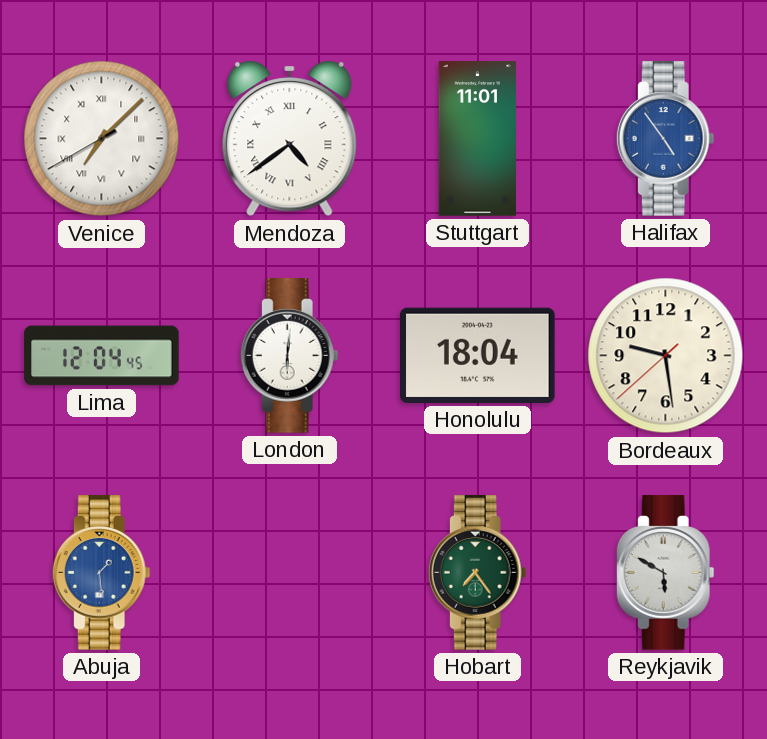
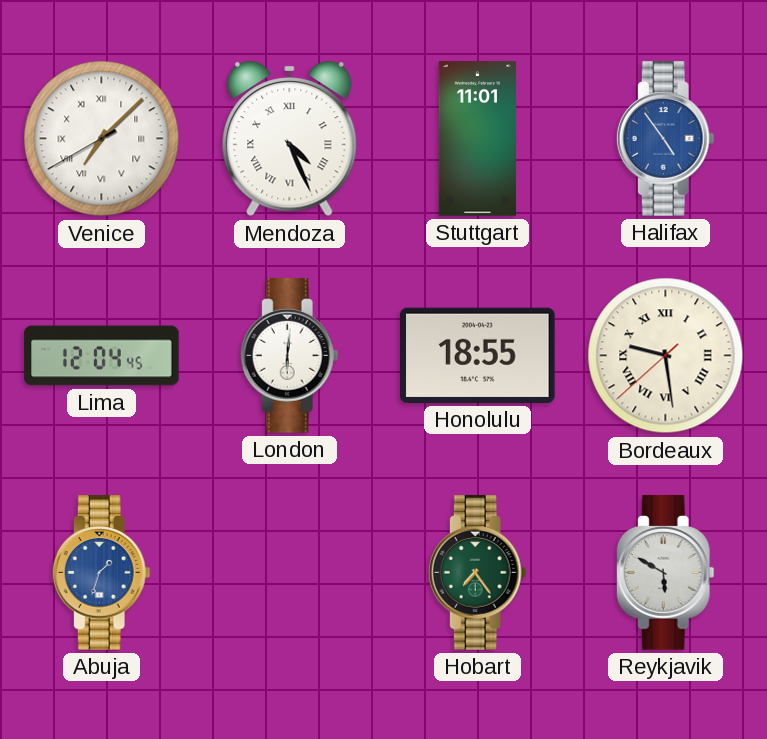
Mendoza: 4:39 -> 4:26
Honolulu: 18:04 -> 18:55
Bordeaux numerals: Arabic -> Roman
Abuja: 1:29 -> 1:33
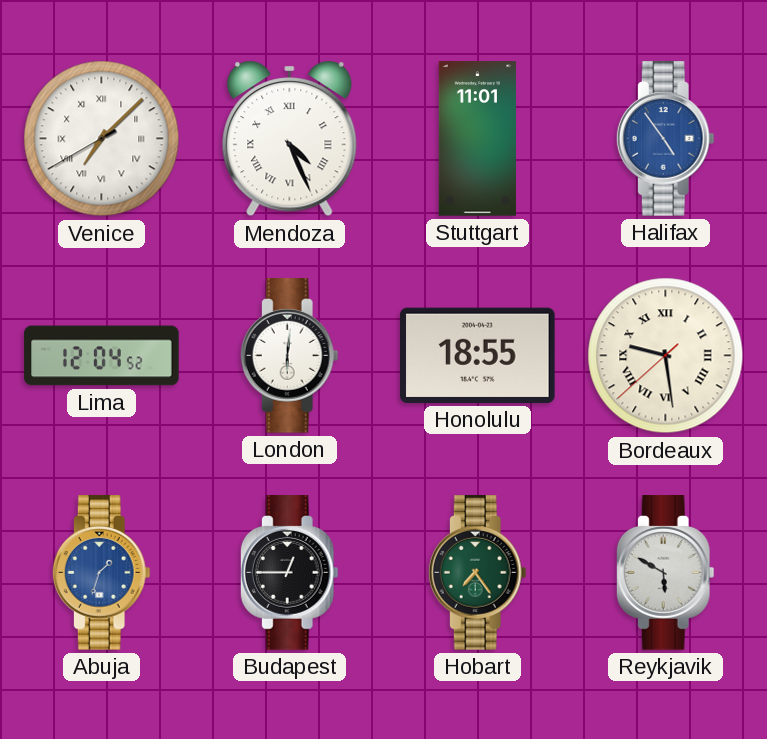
Lima: 12:04:45 -> 12:04:52
Budapest: none -> 12:45
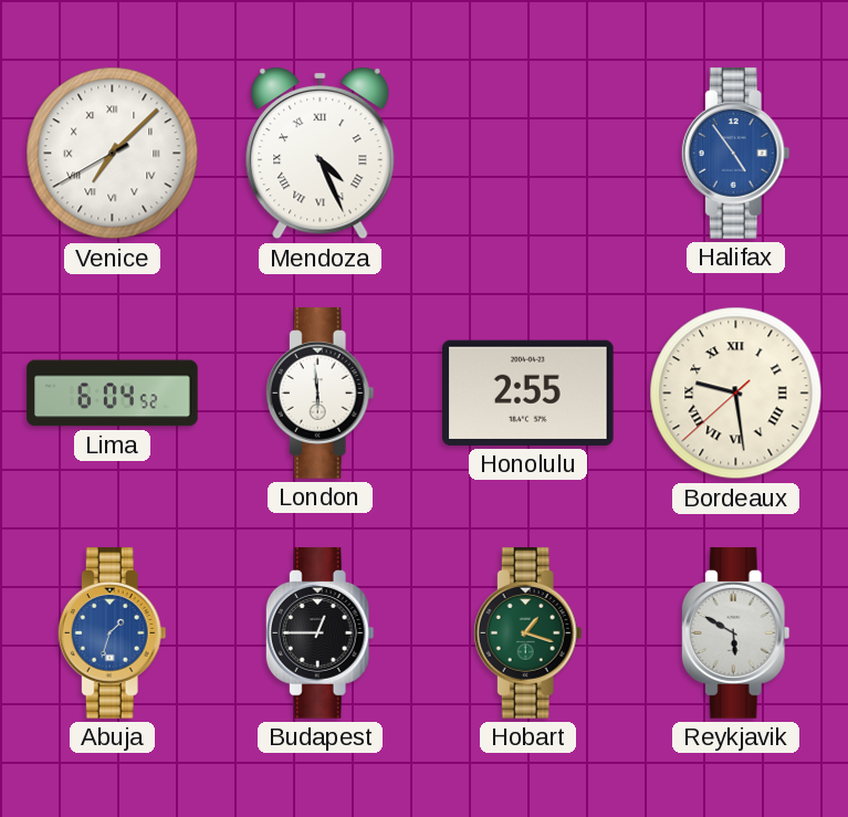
Stuttgart: 11:01 -> none
Lima: 12:04 -> 6:04
London: 6:01 -> 5:59
Honolulu: 18:55 -> 2:55
Hobart: 7:24 -> 1:18
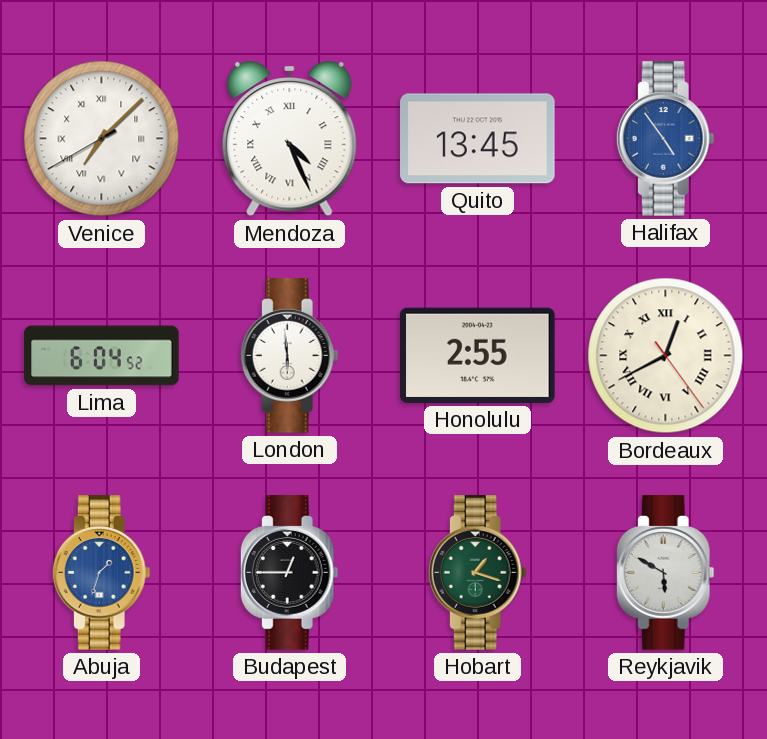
Quito: none -> 13:45
Bordeaux: 9:28 -> 12:40
